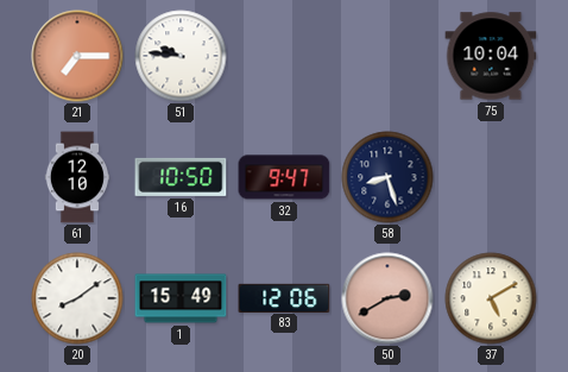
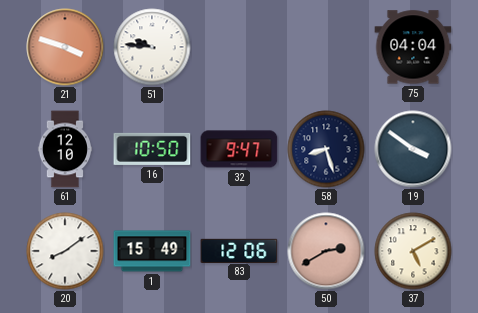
21: 7:15 -> 3:48
75: 10:04 -> 04:04
19: none -> 3:51
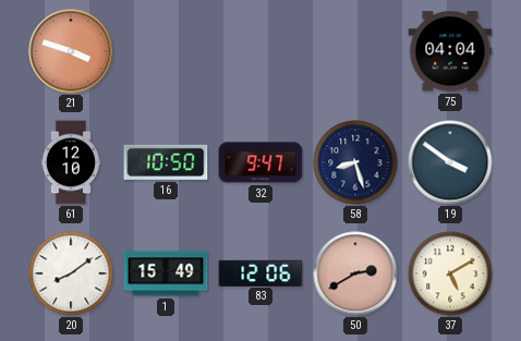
51: 9:46 -> none
